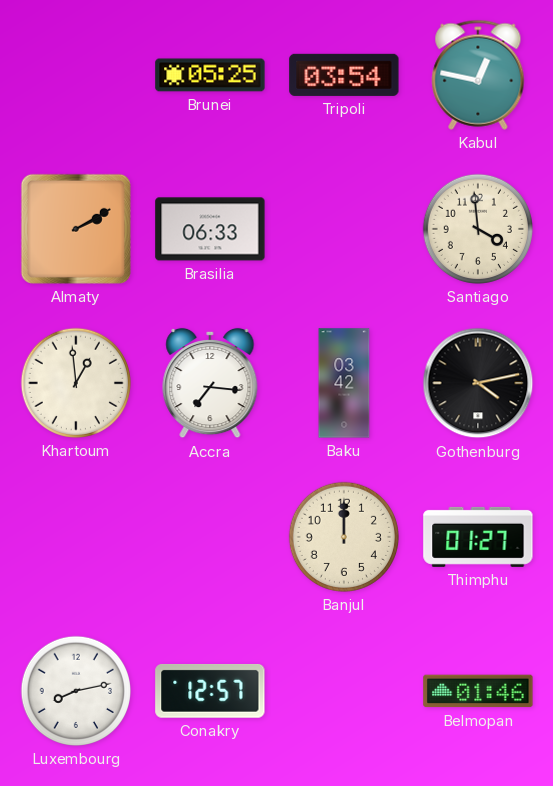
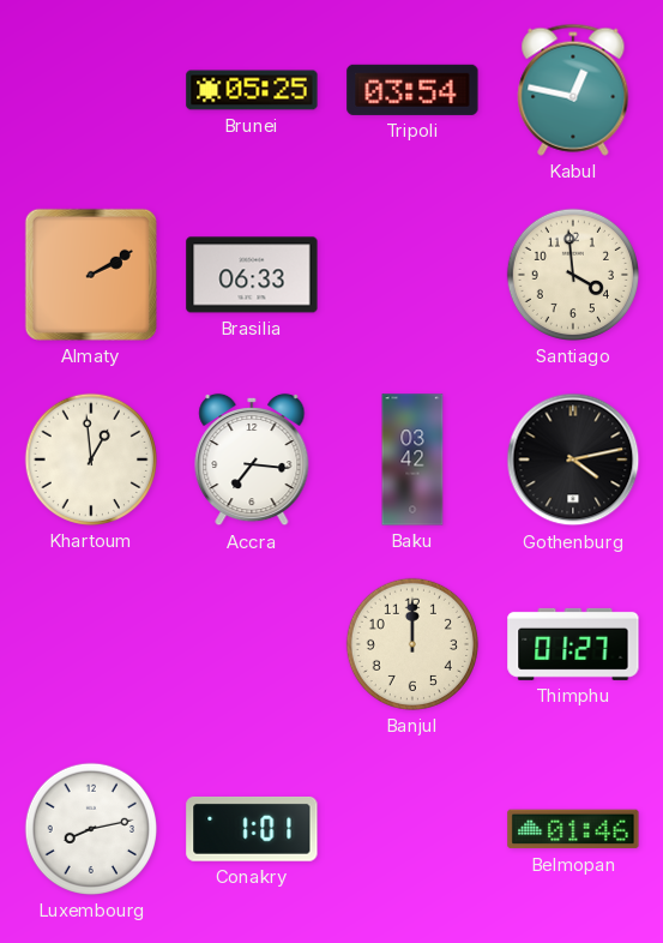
Conakry: 12:57 -> 1:01
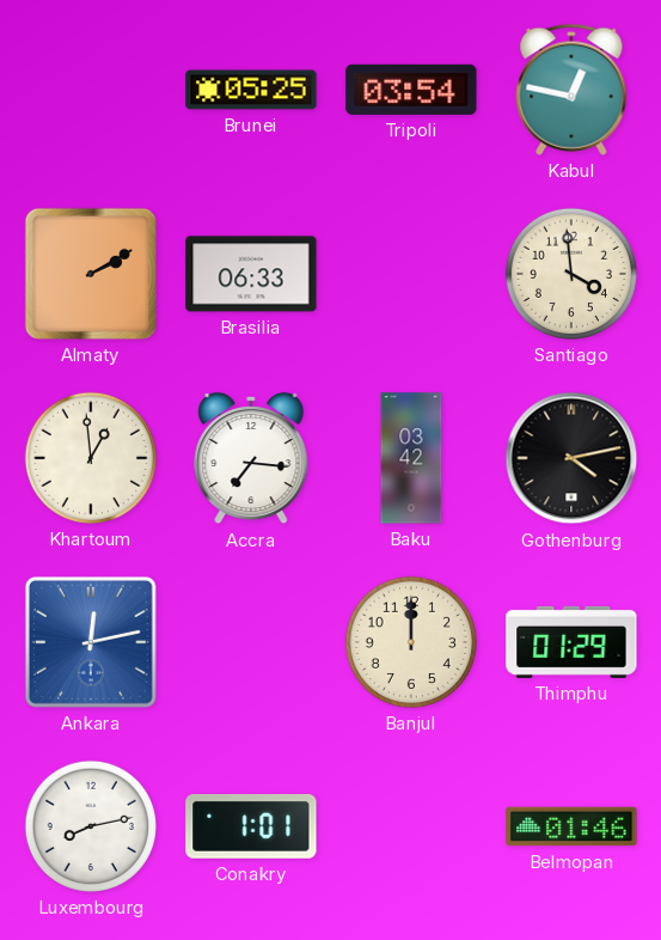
Ankara: none -> 12:13
Thimphu: 01:27 -> 01:29
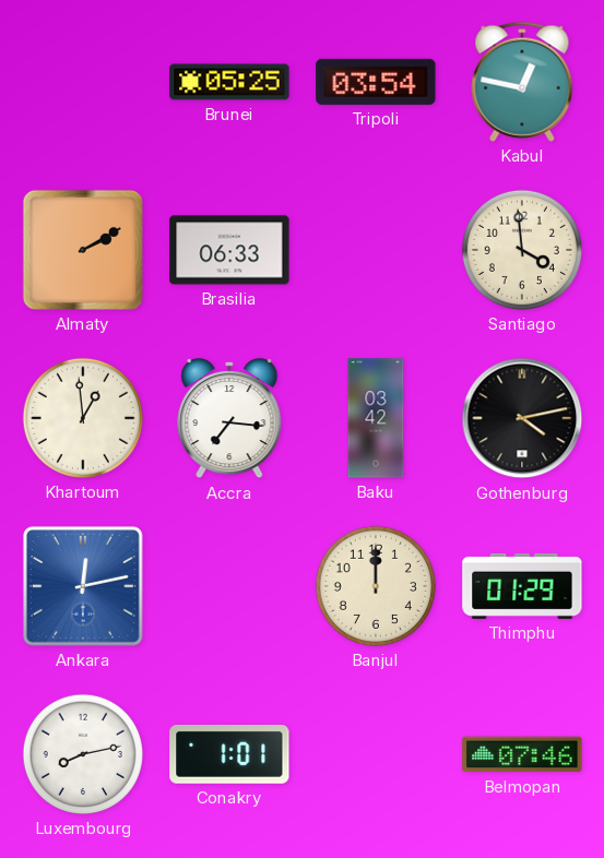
Belmopan: 01:46 -> 07:46
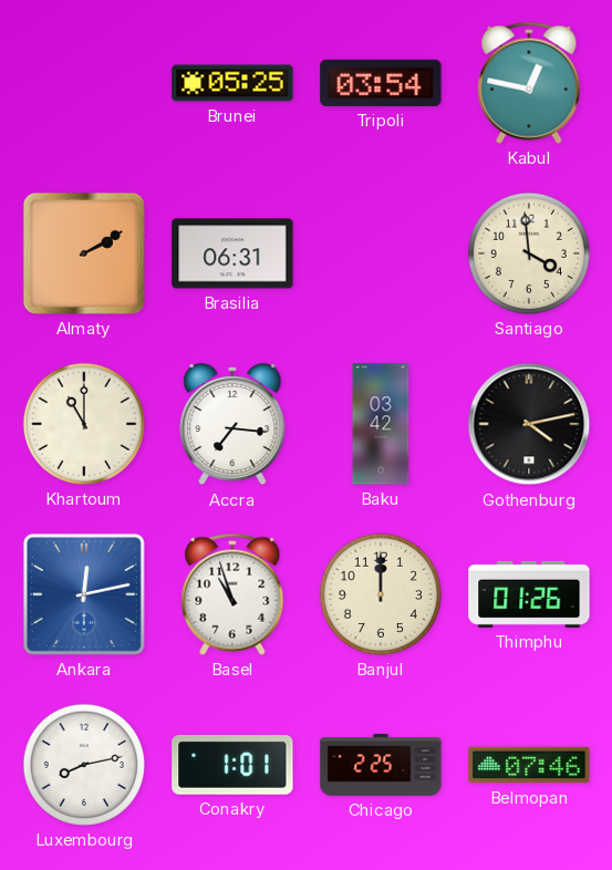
Brasilia: 06:33 -> 06:31
Khartoum: 12:59 -> 11:00
Basel: none -> 10:57
Thimphu: 01:29 -> 01:26
Chicago: none -> 2:25
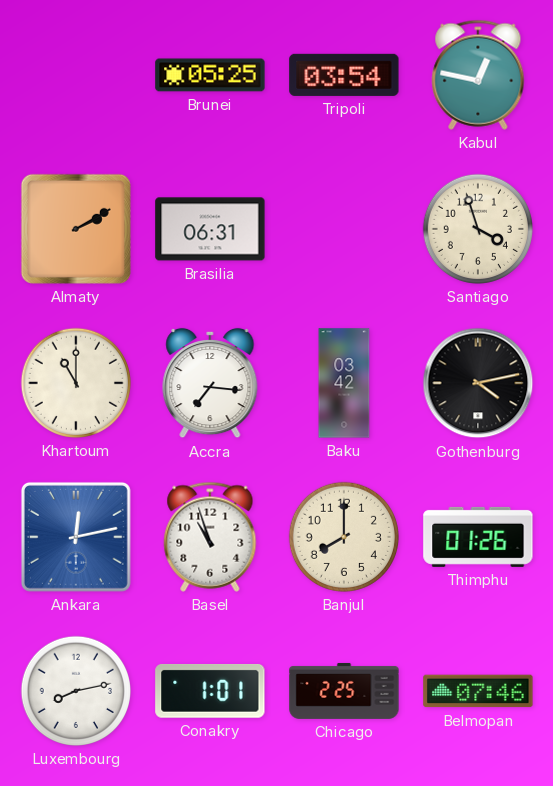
Santiago: 3:59 -> 3:57
Banjul: 12:00 -> 8:00
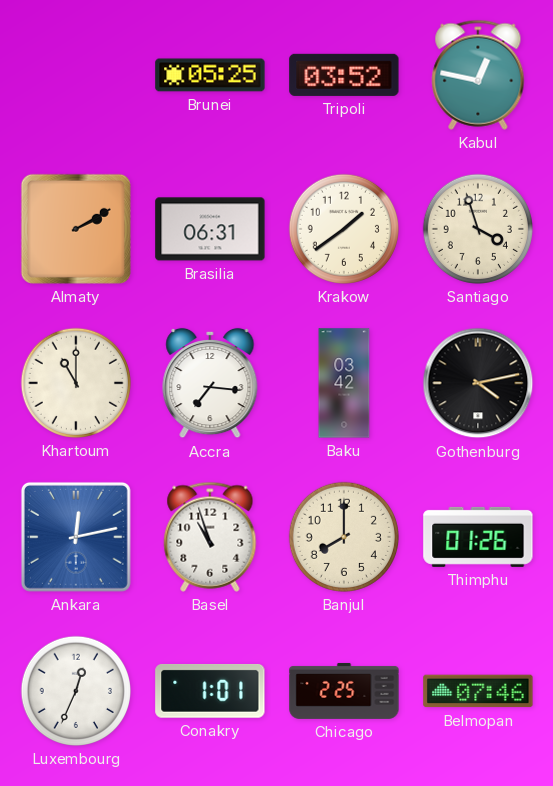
Tripoli: 03:54 -> 03:52
Krakow: none -> 1:39
Luxembourg: 8:13 -> 12:34
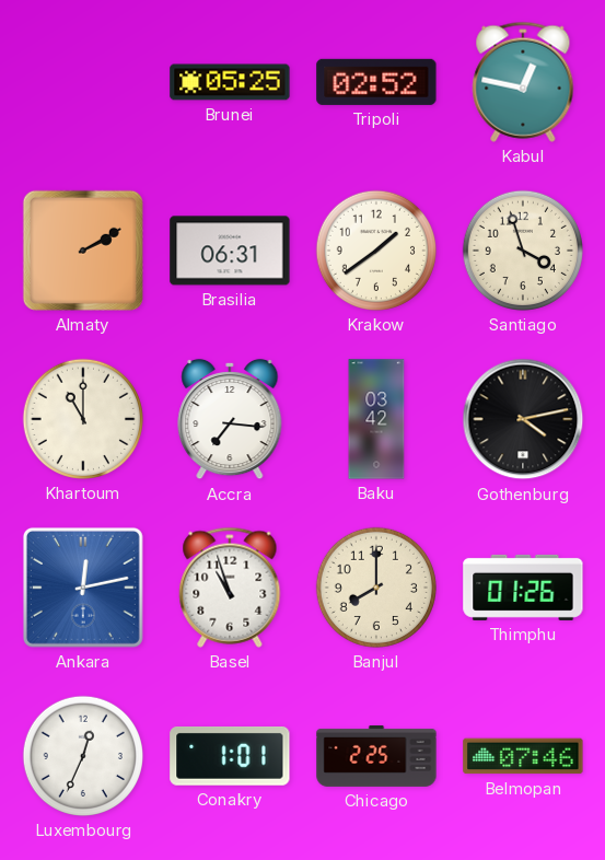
Tripoli: 03:52 -> 02:52
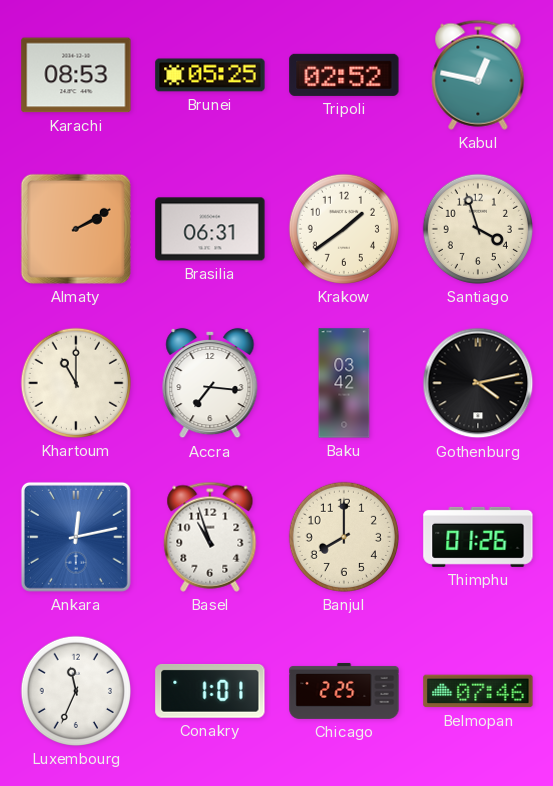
Karachi: none -> 08:53
Luxembourg: 12:34 -> 11:34
